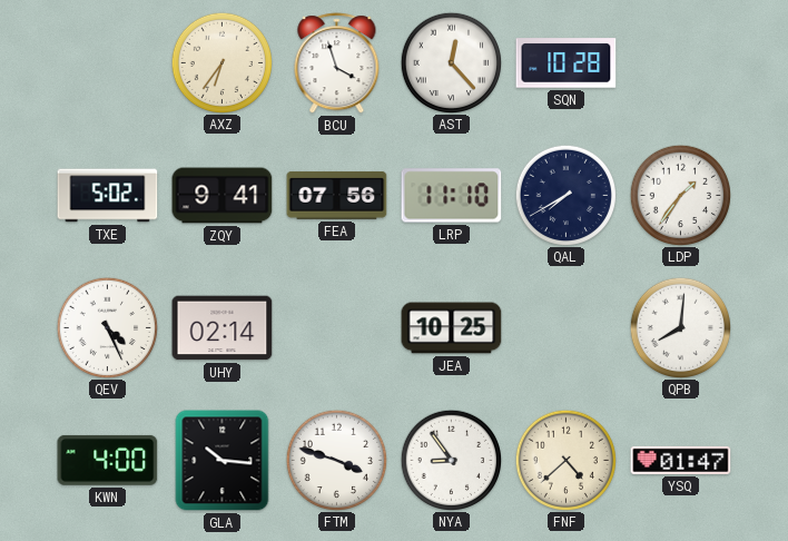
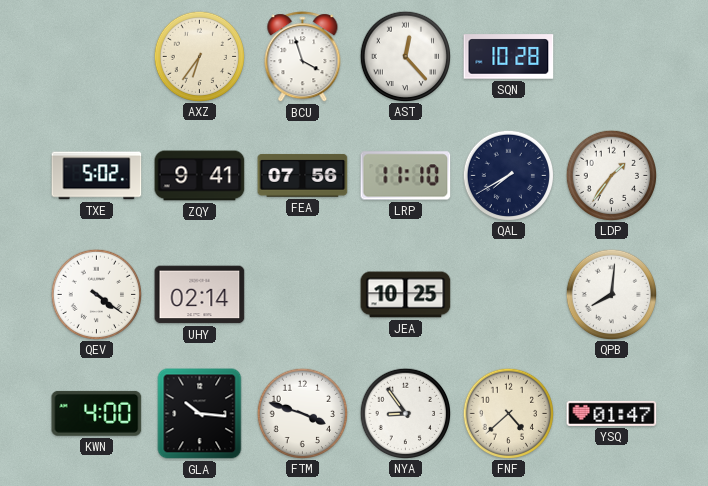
QEV: 4:26 -> 4:21
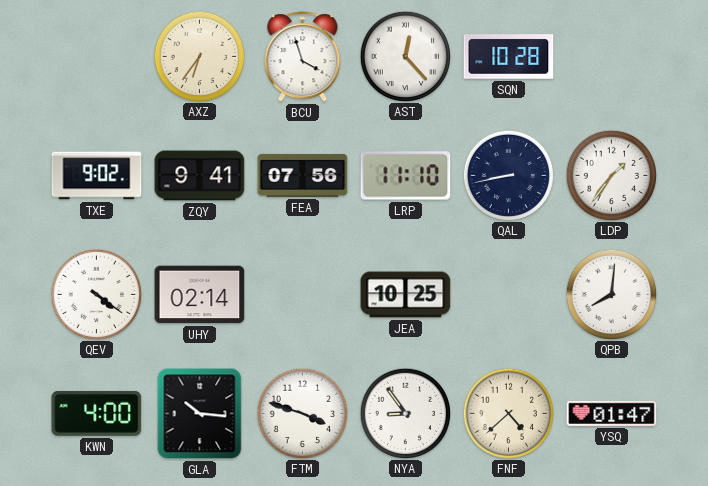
TXE: 5:02 -> 9:02
QAL: 7:40 -> 8:43
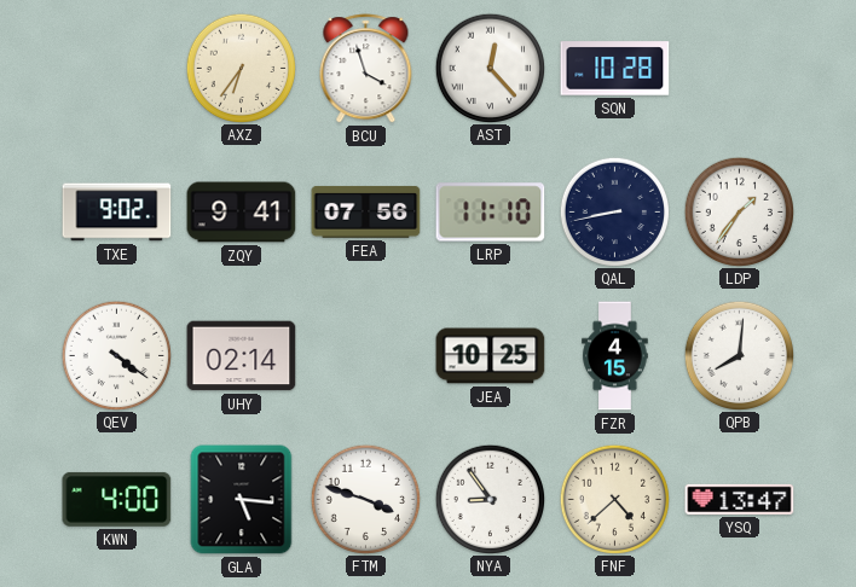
FZR: none -> 4:15
GLA: 10:16 -> 5:16
YSQ: 01:47 -> 13:47
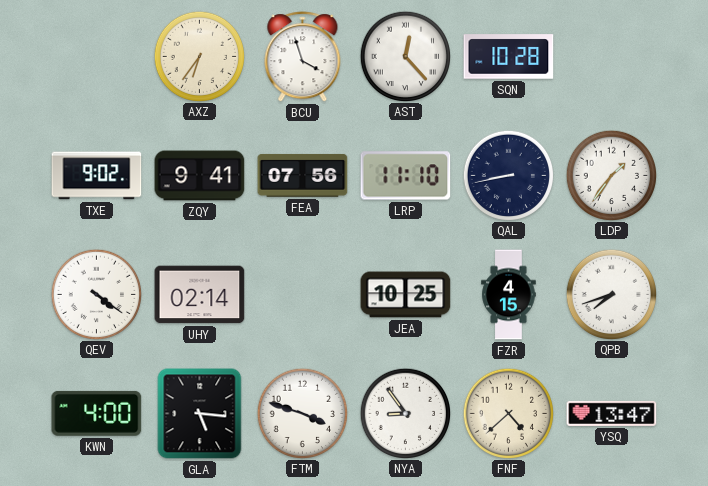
QPB: 8:01 -> 7:42
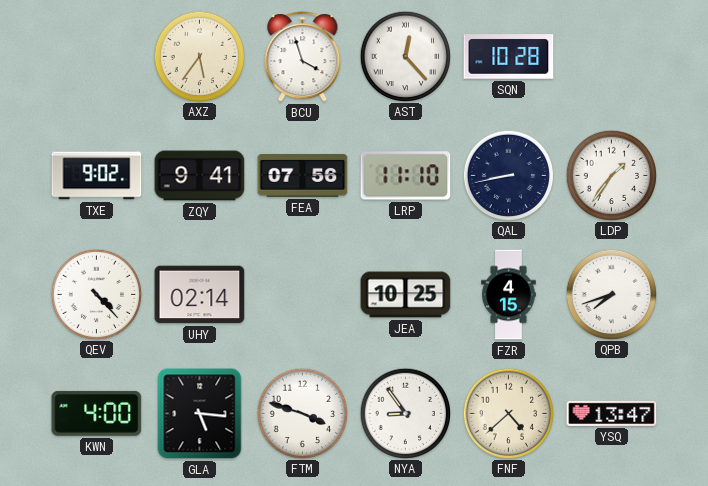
AXZ: 6:36 -> 5:36
QEV: 4:21 -> 4:23
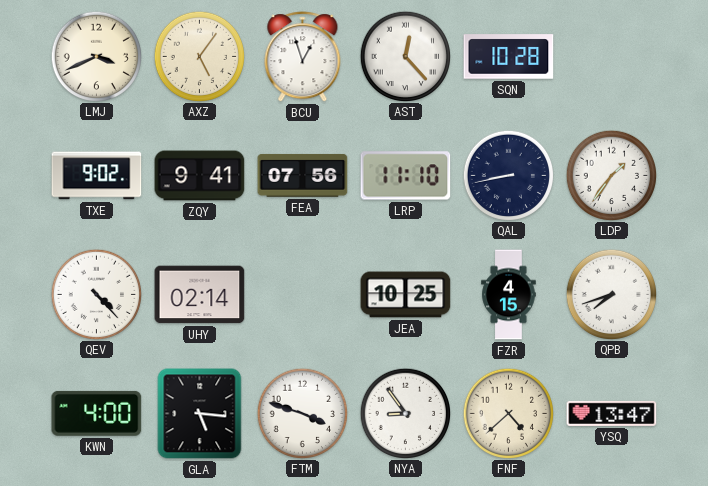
LMJ: none -> 3:41
AXZ: 5:36 -> 5:06
BCU: 3:57 -> 12:57
